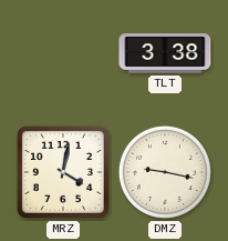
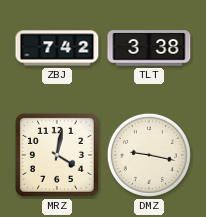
ZBJ: none -> 7:42
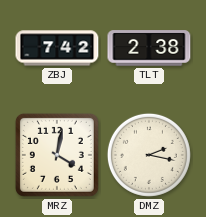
TLT: 3:38 -> 2:38
DMZ: 9:17 -> 2:17
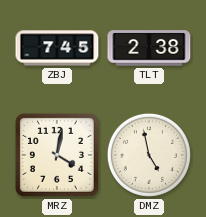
ZBJ: 7:42 -> 7:45
DMZ: 2:17 -> 4:58
